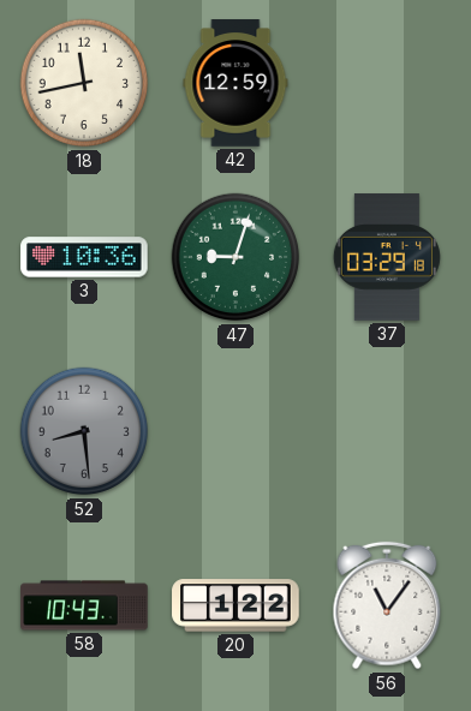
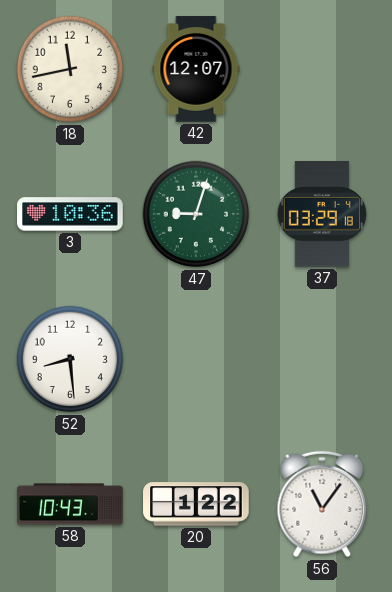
42: 12:59 -> 12:07
52 dial: grey -> white
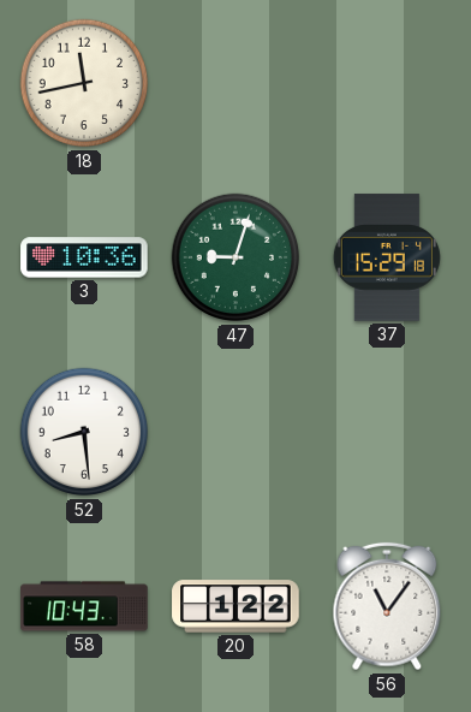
42: 12:07 -> none
37: 03:29 -> 15:29
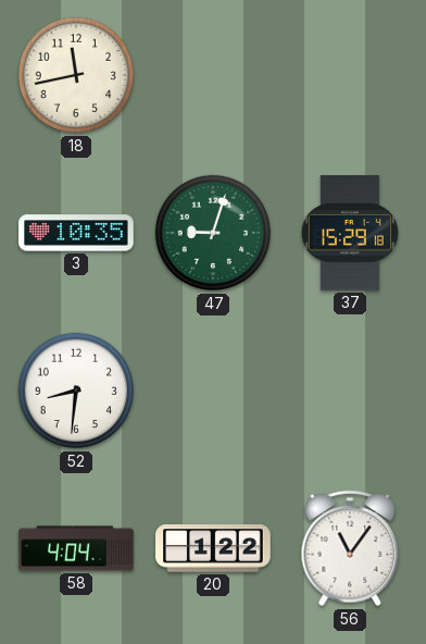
3: 10:36 -> 10:35
52: 8:29 -> 8:31
58: 10:43 -> 4:04
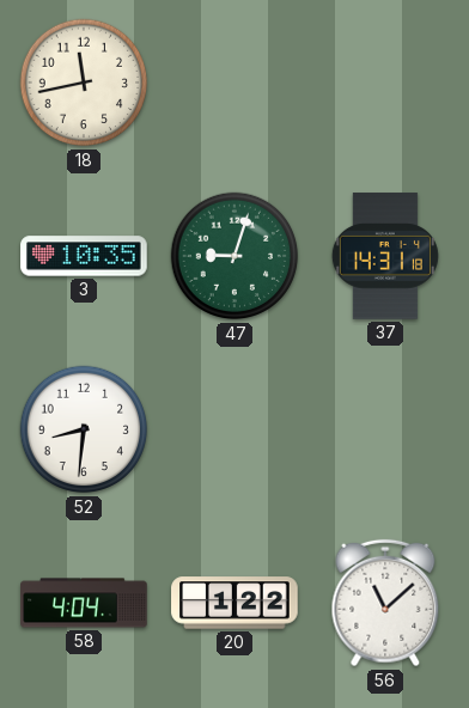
37: 15:29 -> 14:31
56: 11:06 -> 11:08
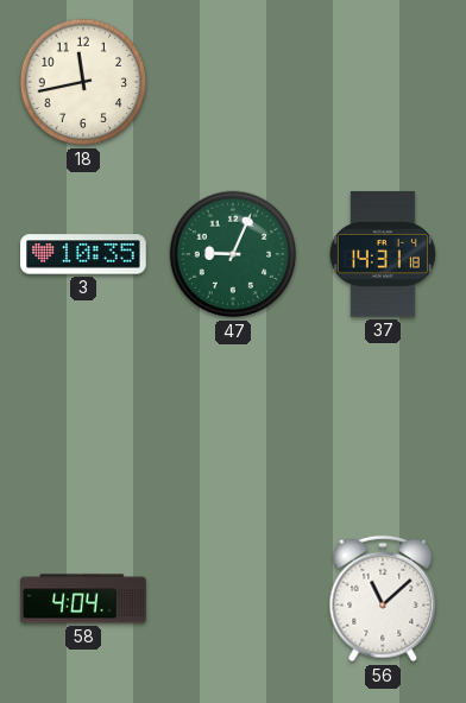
47: 9:03 -> 9:04
52: 8:31 -> none
20: 1:22 -> none
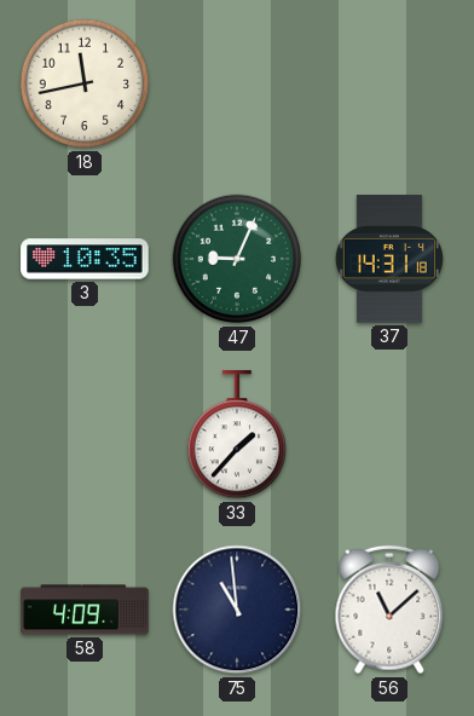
33: none -> 1:37
58: 4:04 -> 4:09
75: none -> 10:59
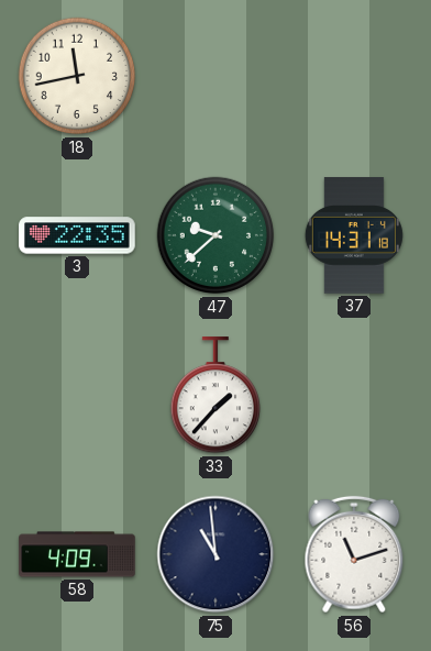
3: 10:35 -> 22:35
47: 9:04 -> 9:38
56: 11:08 -> 11:12
